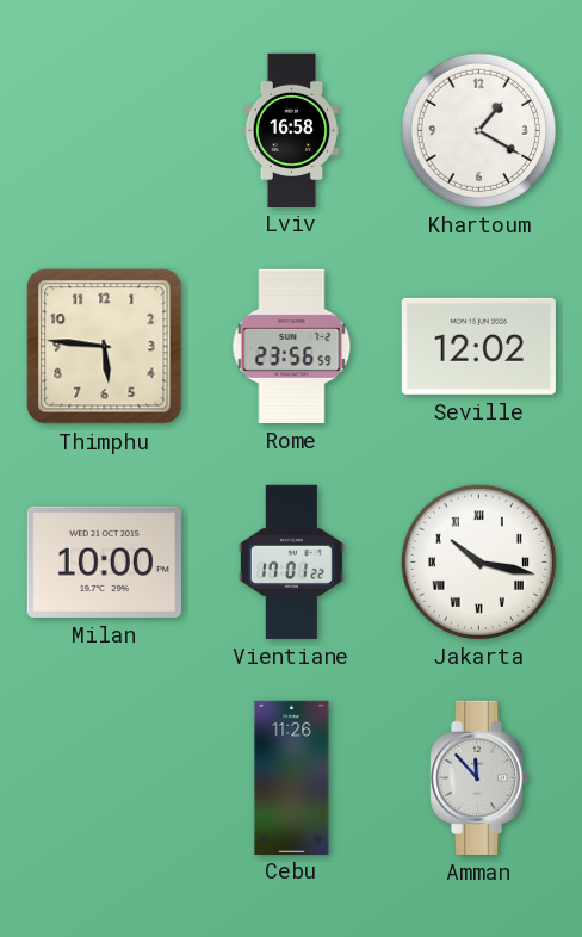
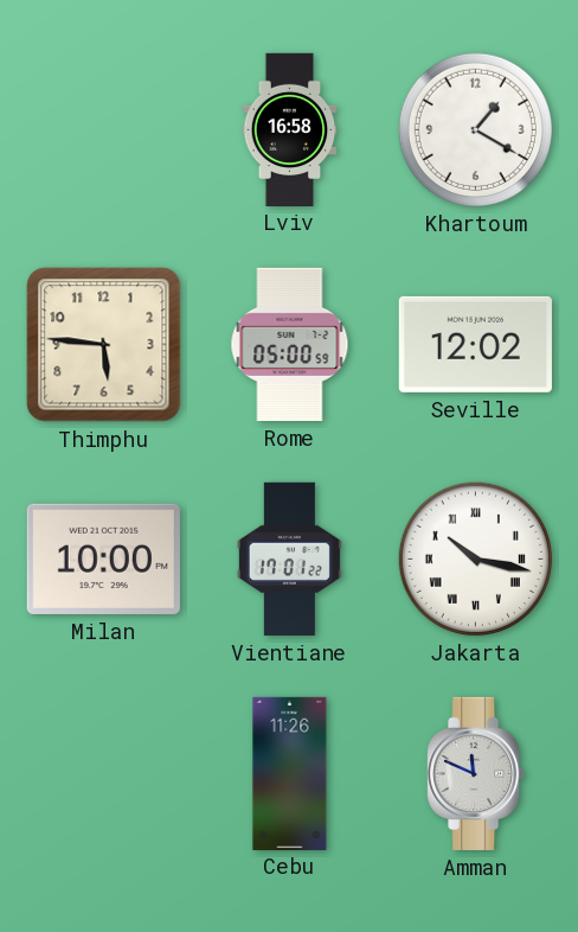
Rome: 23:56 -> 05:00
Amman: 11:53 -> 11:49
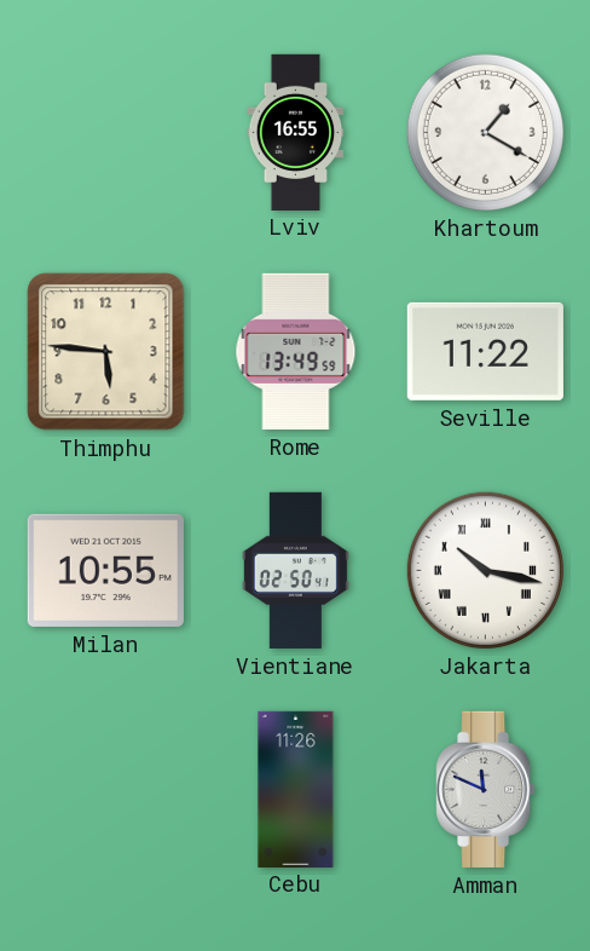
Lviv: 16:58 -> 16:55
Rome: 05:00 -> 13:49
Seville: 12:02 -> 11:22
Milan: 10:00 -> 10:55
Vientiane: 17:01 -> 02:50
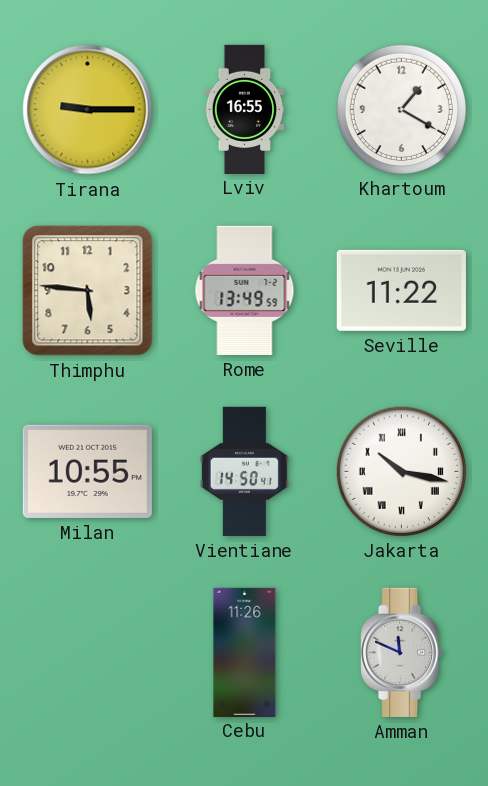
Tirana: none -> 9:15
Vientiane: 02:50 -> 14:50
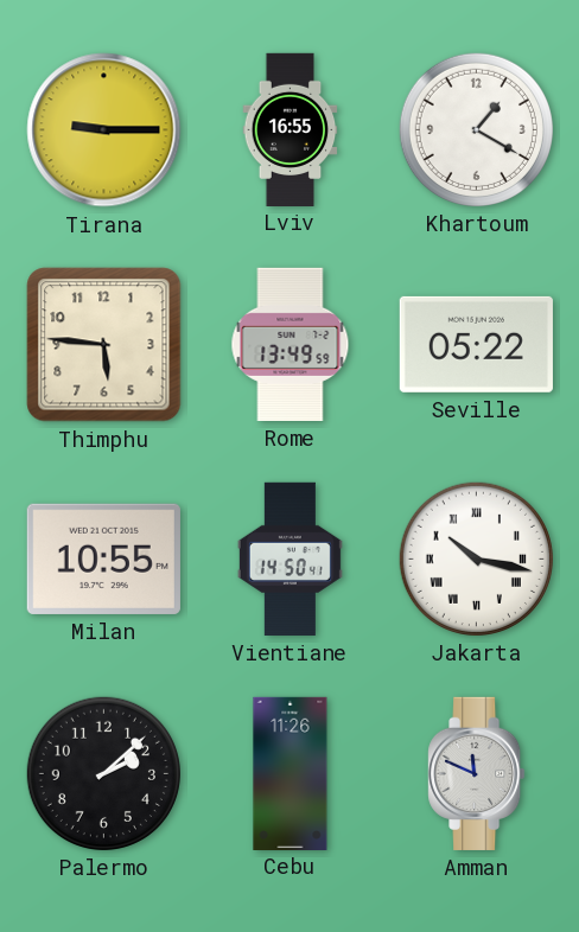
Seville: 11:22 -> 05:22
Palermo: none -> 2:08
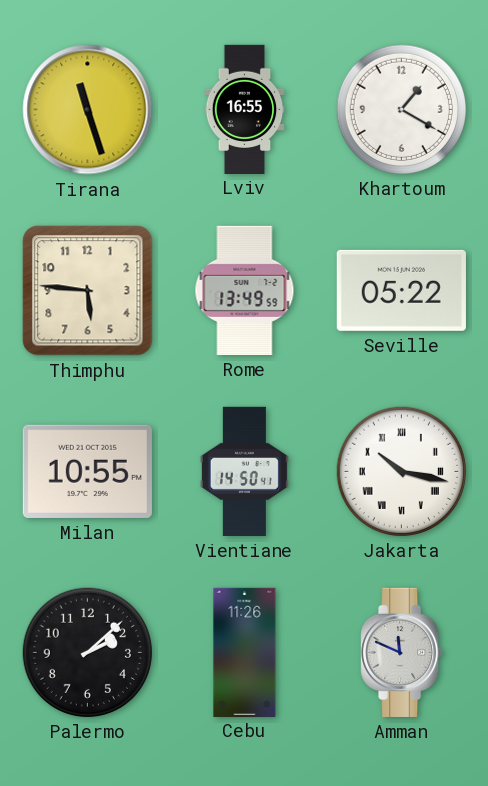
Tirana: 9:15 -> 11:27
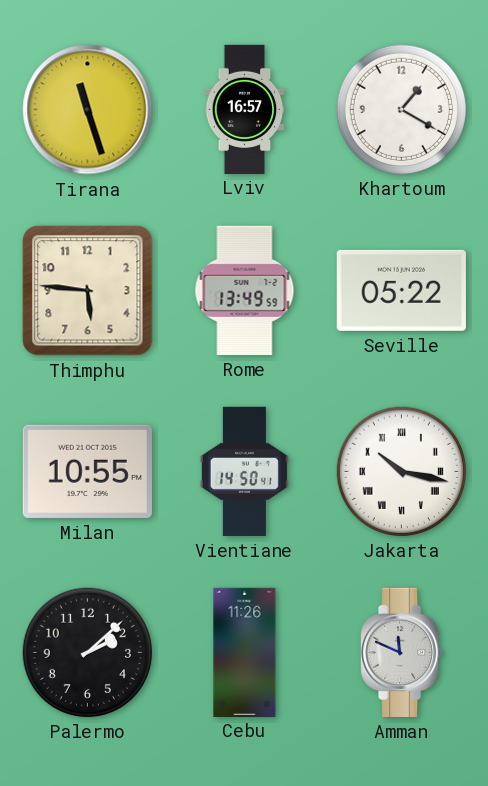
Lviv: 16:55 -> 16:57
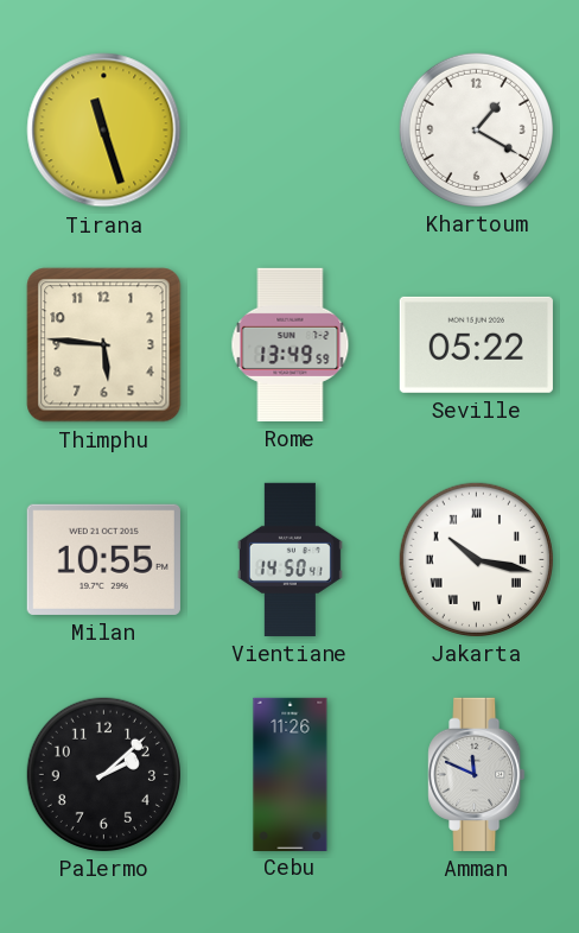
Lviv: 16:57 -> none
